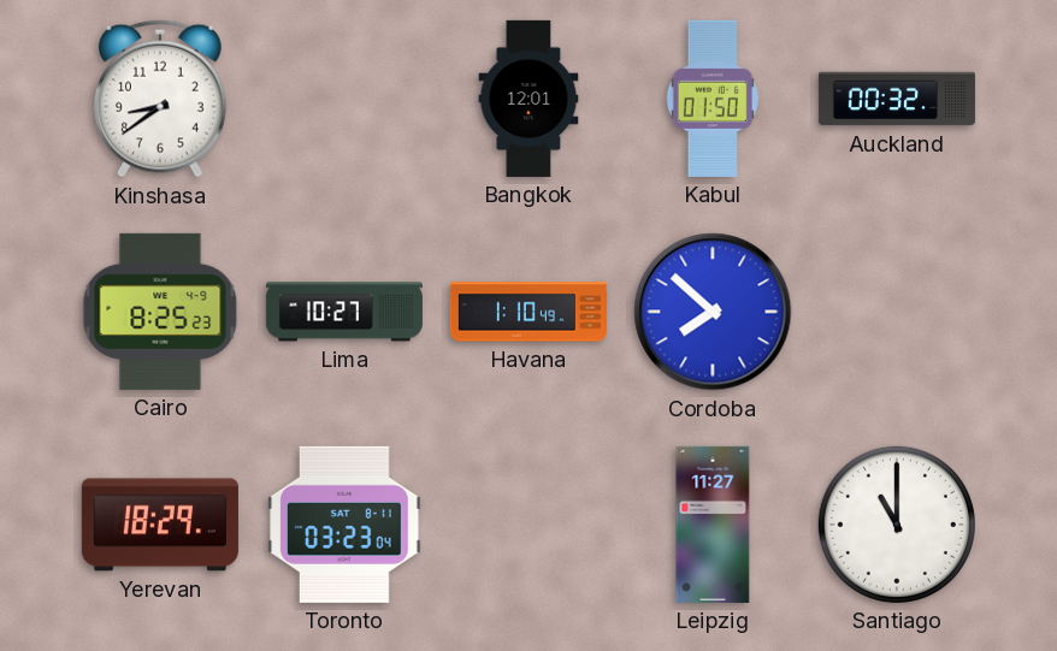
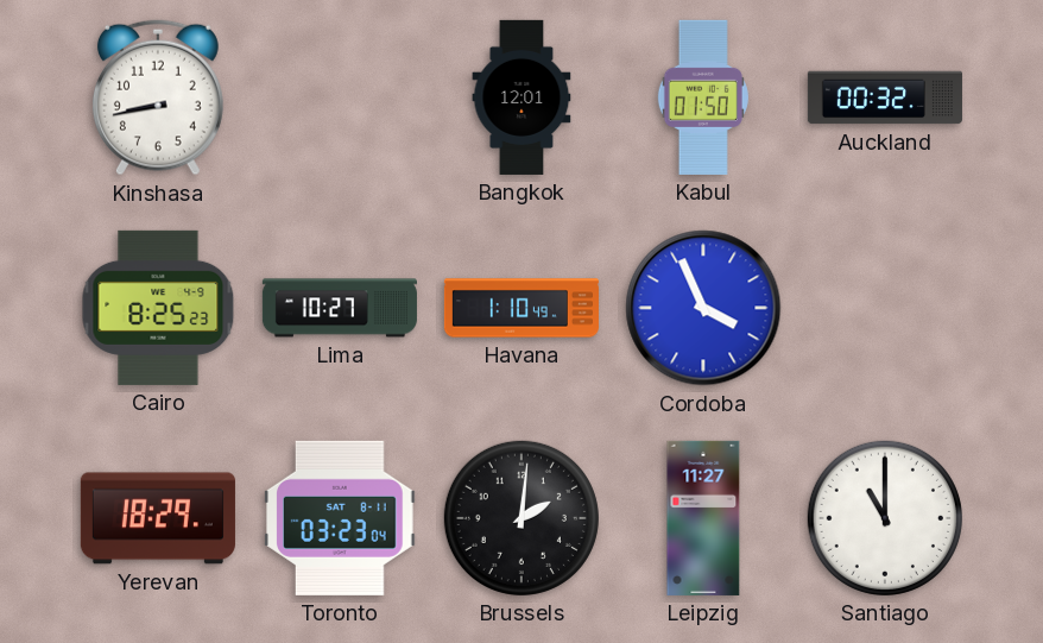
Kinshasa: 8:39 -> 8:43
Cordoba: 7:52 -> 3:56
Brussels: none -> 2:01
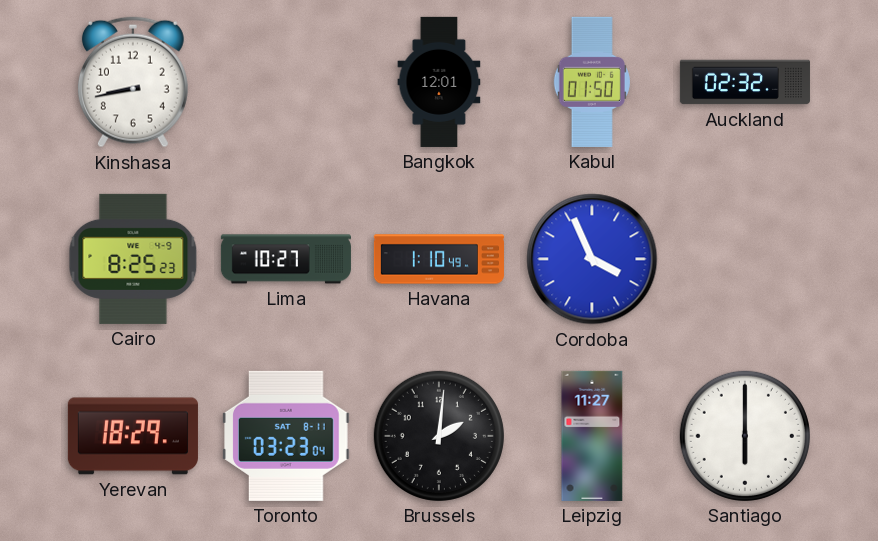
Auckland: 00:32 -> 02:32
Santiago: 11:00 -> 6:00
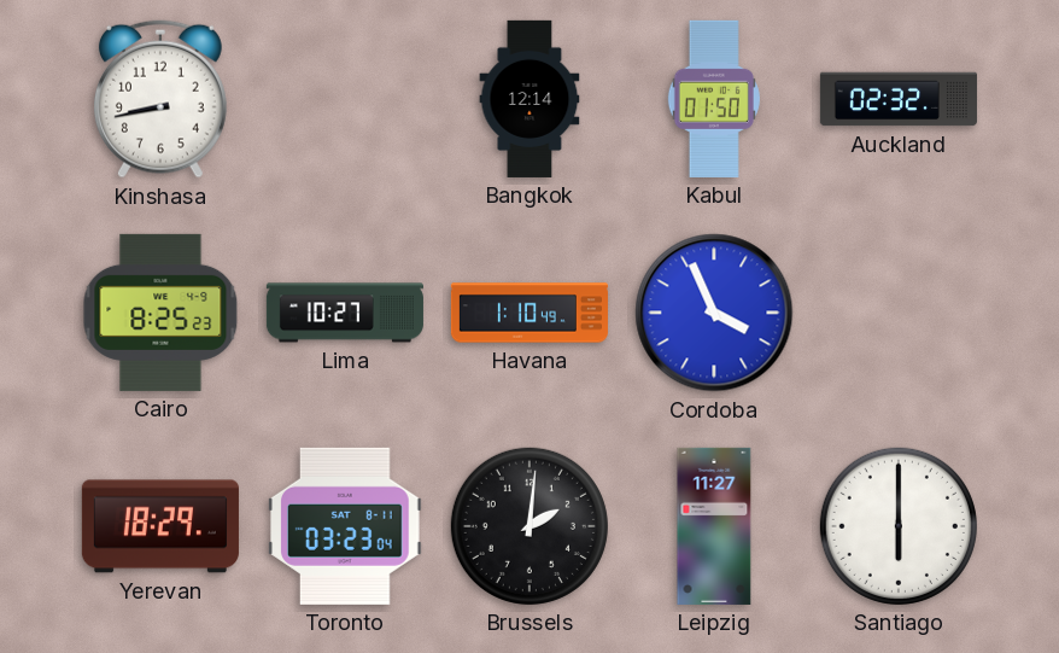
Bangkok: 12:01 -> 12:14
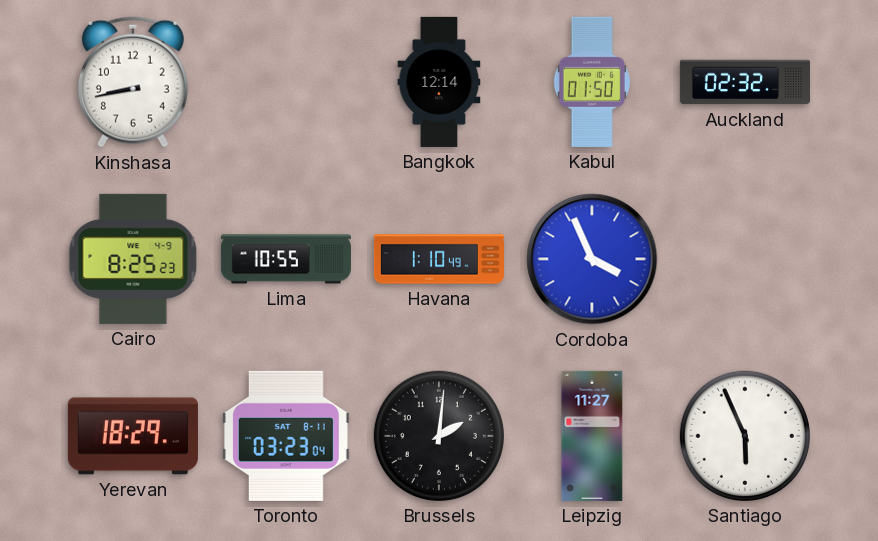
Lima: 10:27 -> 10:55
Santiago: 6:00 -> 5:56
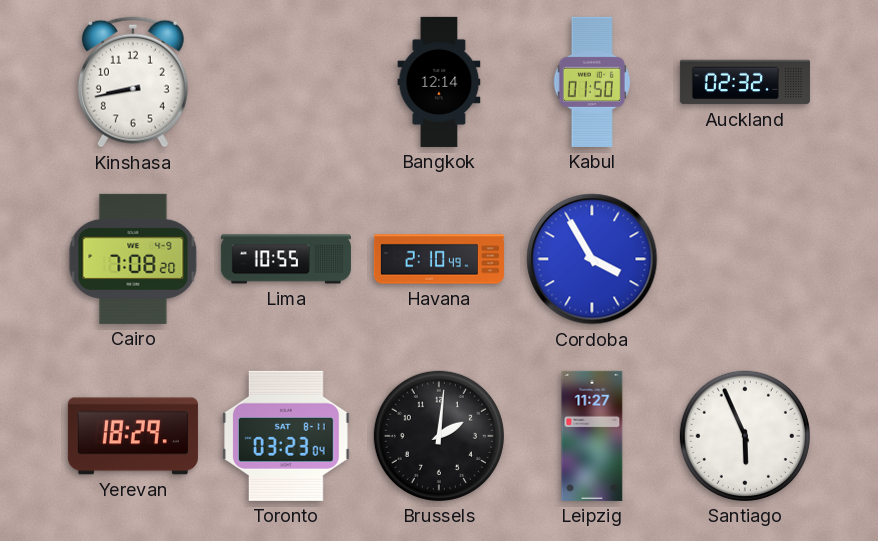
Cairo: 8:25 -> 7:08
Havana: 1:10 -> 2:10
Cordoba: 3:56 -> 3:55
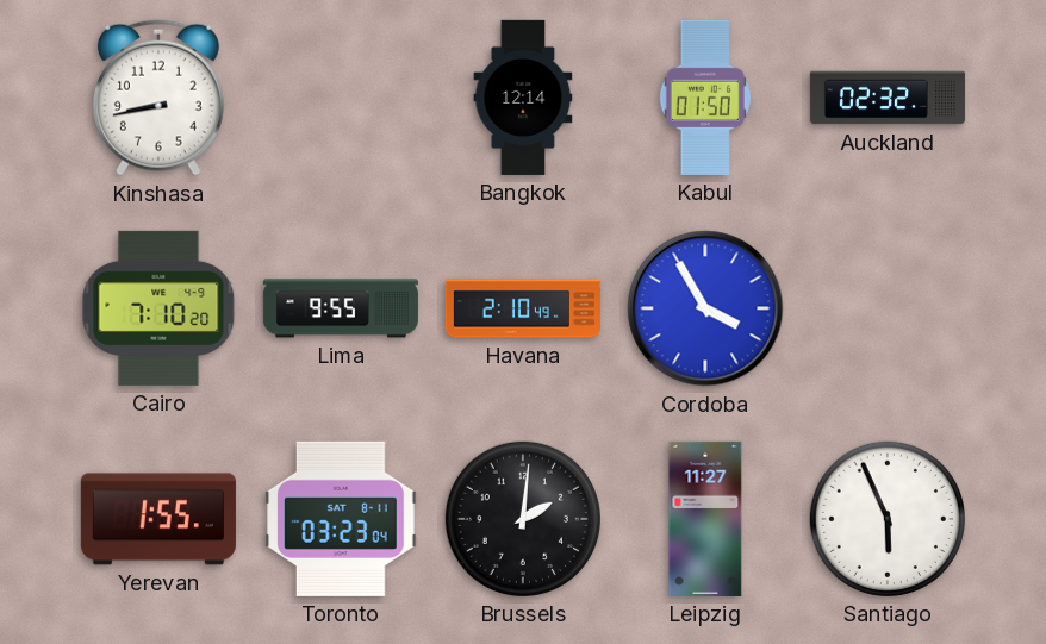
Cairo: 7:08 -> 7:10
Lima: 10:55 -> 9:55
Yerevan: 18:29 -> 1:55
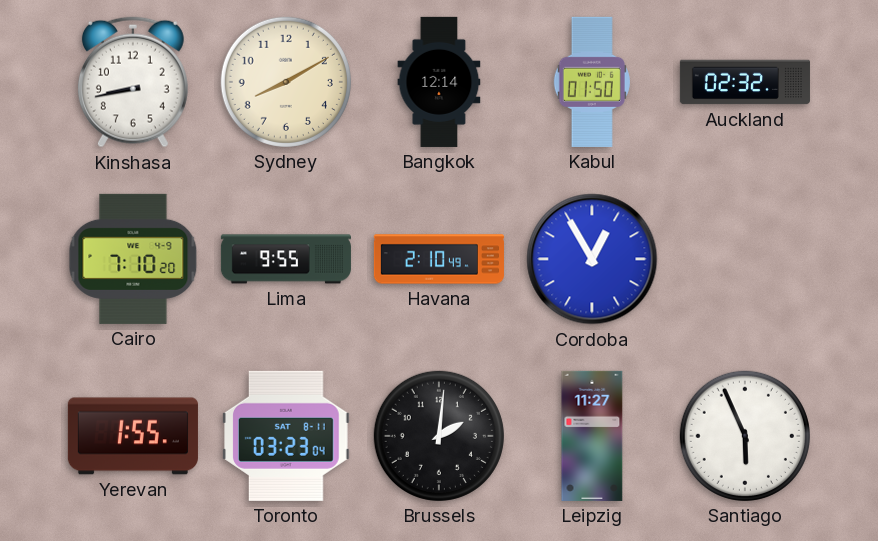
Sydney: none -> 8:10
Cordoba: 3:55 -> 12:55
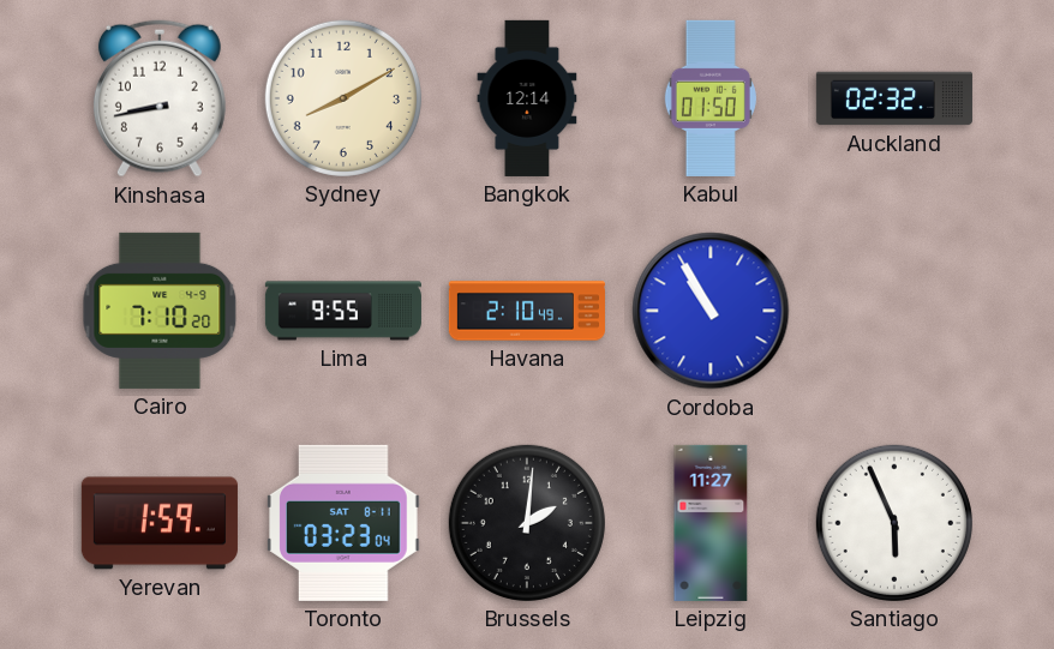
Cordoba: 12:55 -> 10:55
Yerevan: 1:55 -> 1:59
